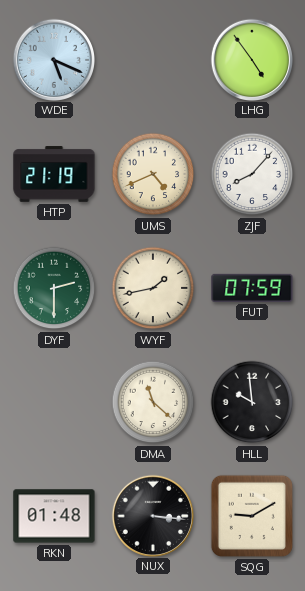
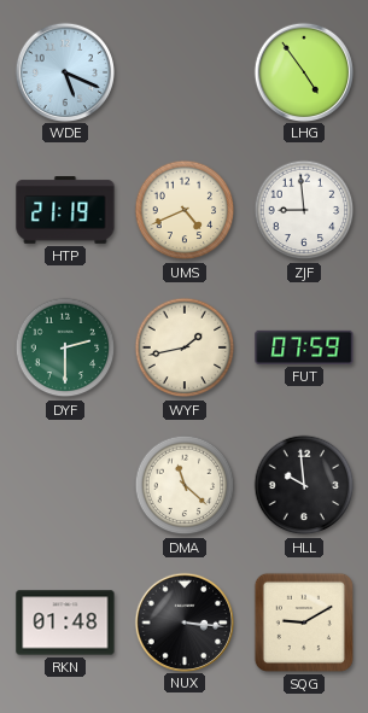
ZJF: 8:07 -> 8:59
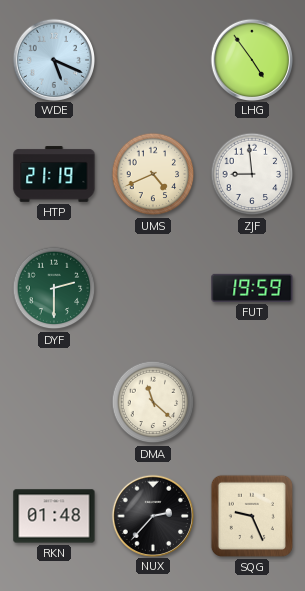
WYF: 1:43 -> none
FUT: 07:59 -> 19:59
HLL: 9:59 -> none
NUX: 3:16 -> 2:37
SQG: 9:10 -> 9:26
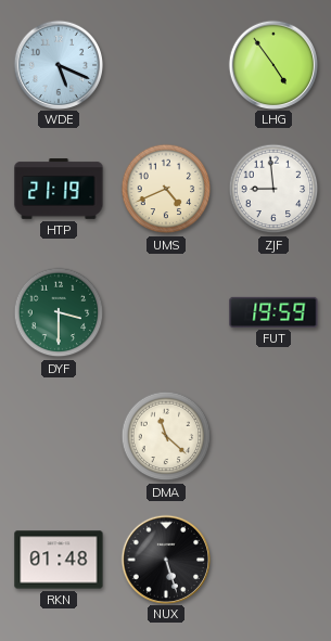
DYF: 2:30 -> 3:30
NUX: 2:37 -> 5:27
SQG: 9:26 -> none
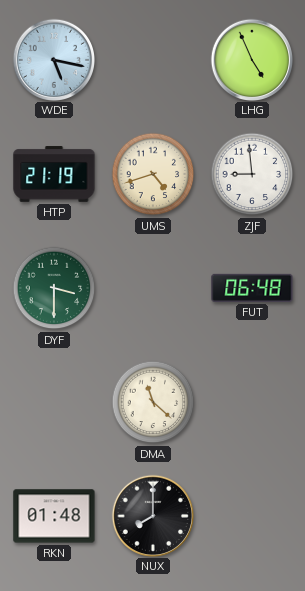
WDE: 5:19 -> 5:17
LHG: 4:54 -> 4:56
UMS: 4:41 -> 4:42
FUT: 19:59 -> 06:48
NUX: 5:27 -> 8:00
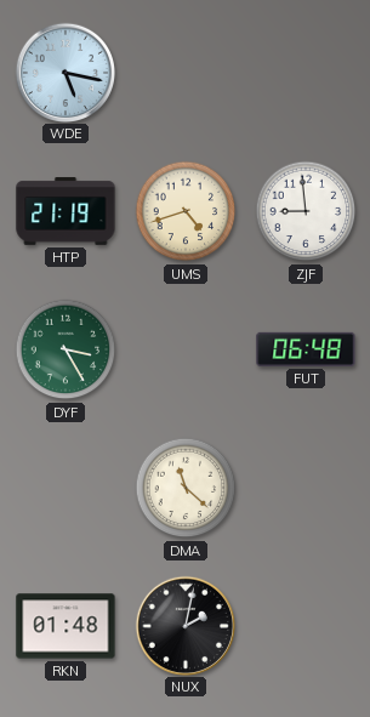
LHG: 4:56 -> none
DYF: 3:30 -> 3:25
NUX: 8:00 -> 2:02
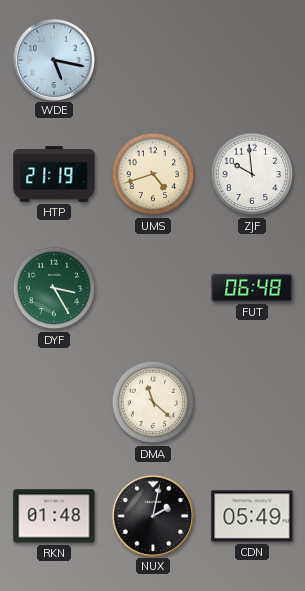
ZJF: 8:59 -> 9:59
CDN: none -> 05:49
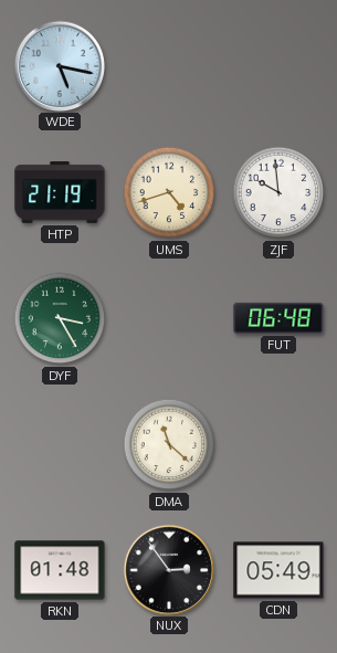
NUX: 2:02 -> 2:54
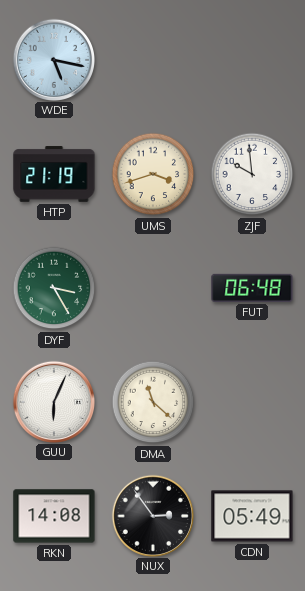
UMS: 4:42 -> 3:42
GUU: none -> 6:04
RKN: 01:48 -> 14:08
